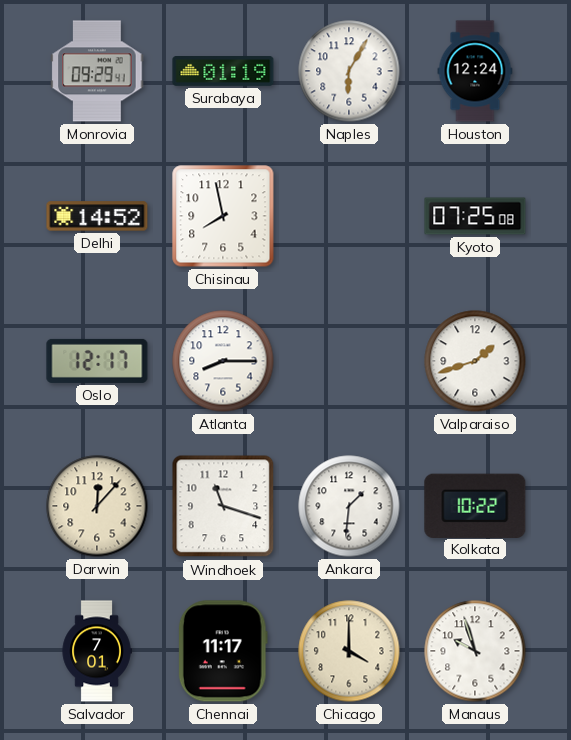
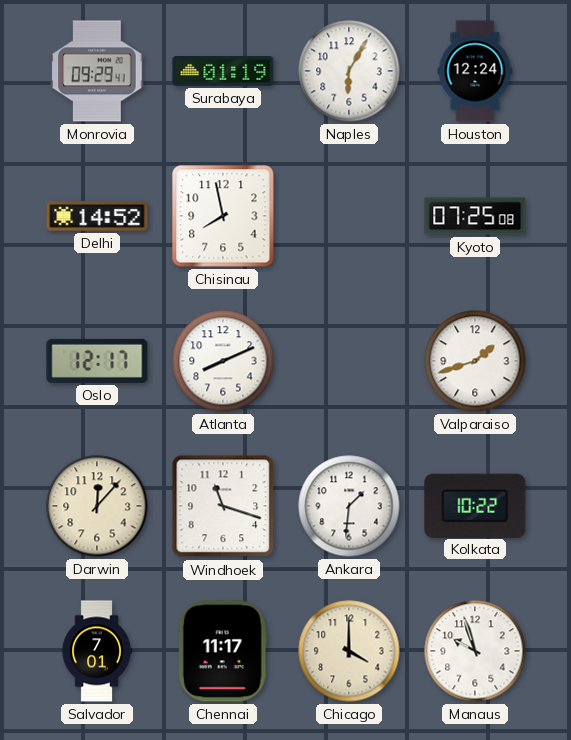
Atlanta: 8:15 -> 8:11
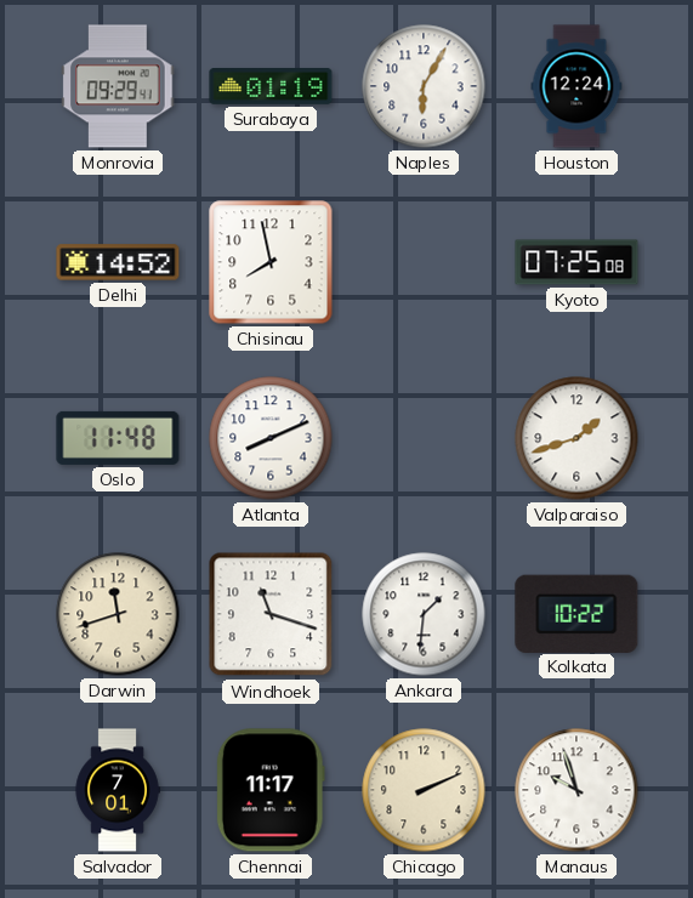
Oslo: 12:17 -> 11:48
Darwin: 12:07 -> 11:42
Chicago: 4:00 -> 2:11
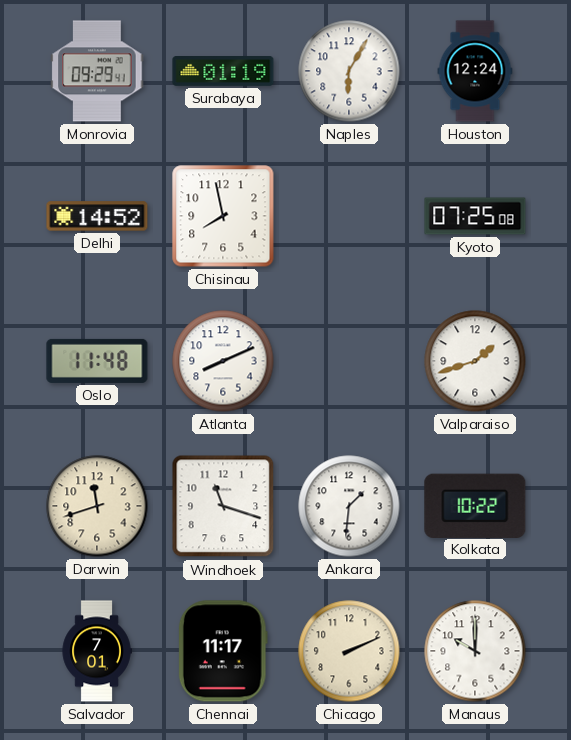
Manaus: 9:57 -> 10:00
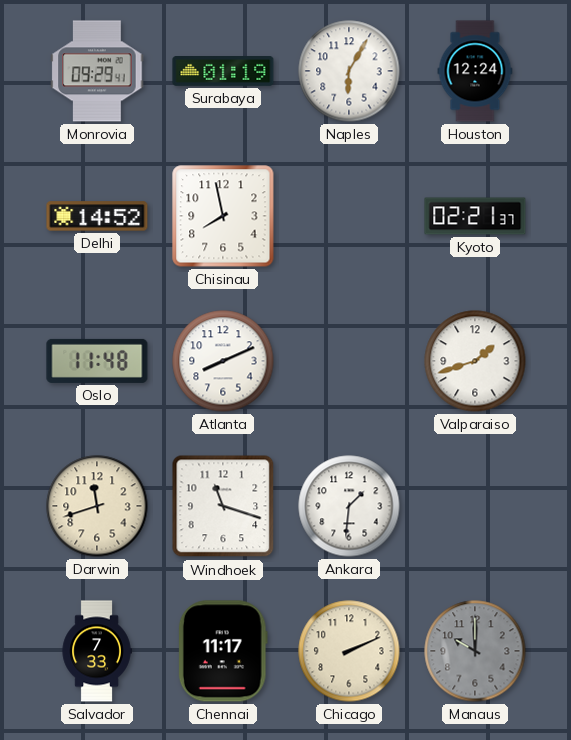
Kyoto: 07:25 -> 02:21
Kolkata: 10:22 -> none
Salvador: 7:01 -> 7:33
Manaus dial: white -> grey
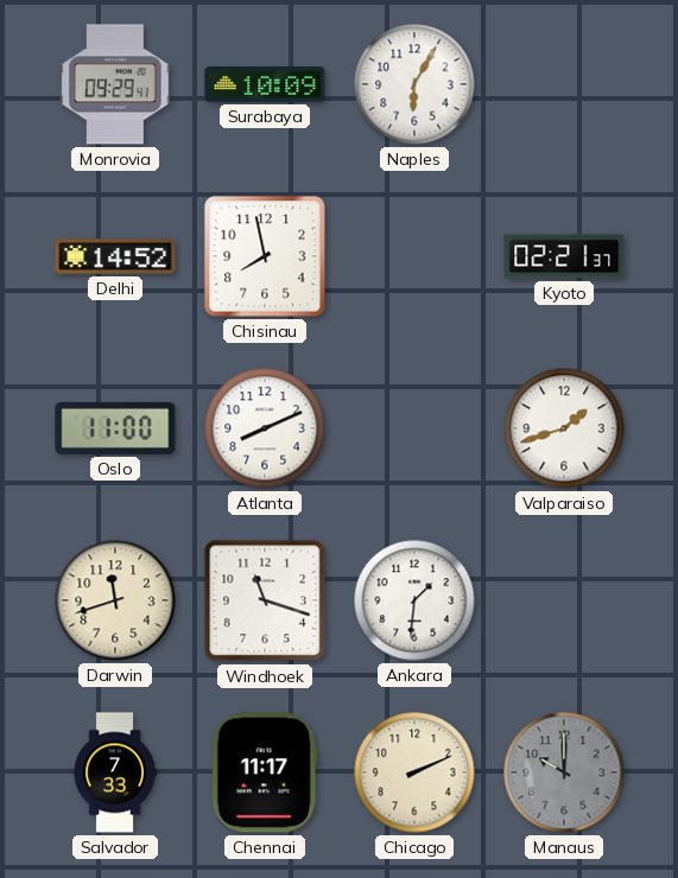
Surabaya: 01:19 -> 10:09
Houston: 12:24 -> none
Oslo: 11:48 -> 11:00
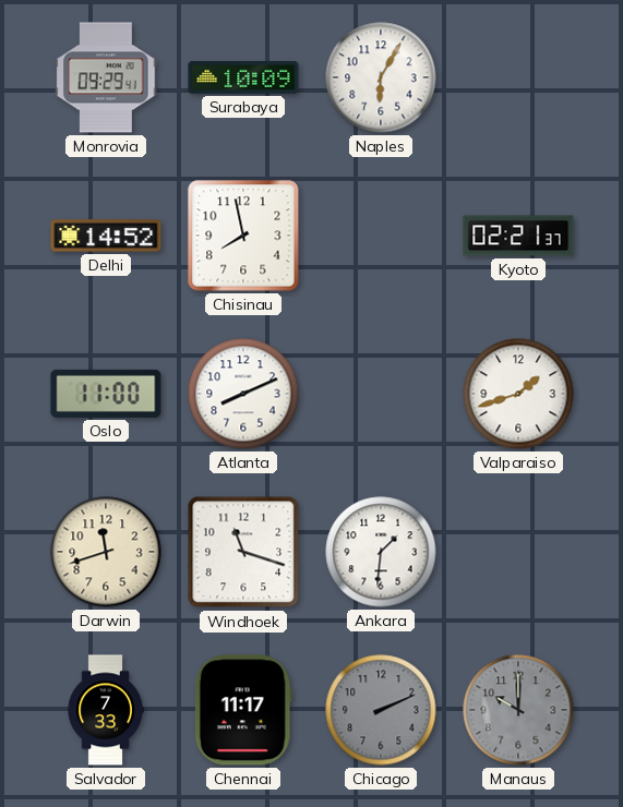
Chicago dial: cream -> grey
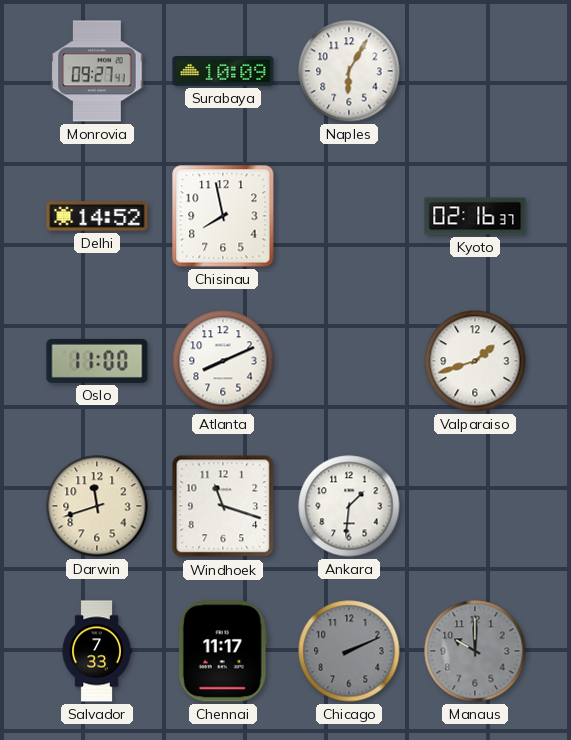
Monrovia: 09:29 -> 09:27
Kyoto: 02:21 -> 02:16
